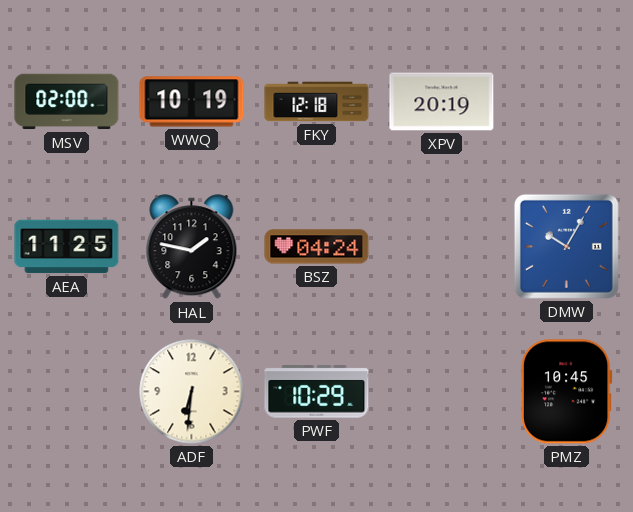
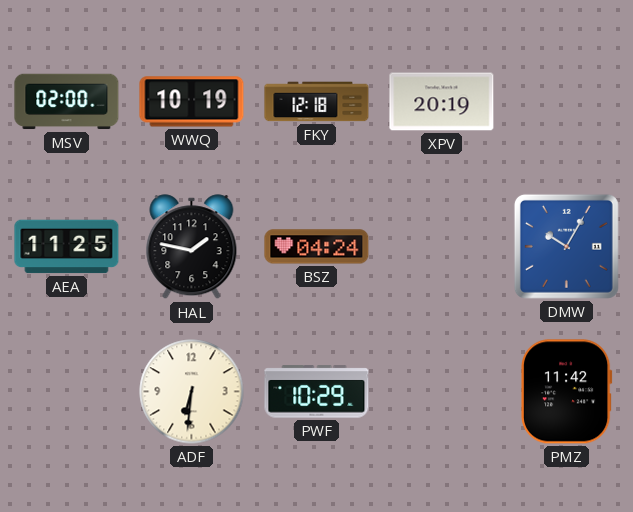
PMZ: 10:45 -> 11:42
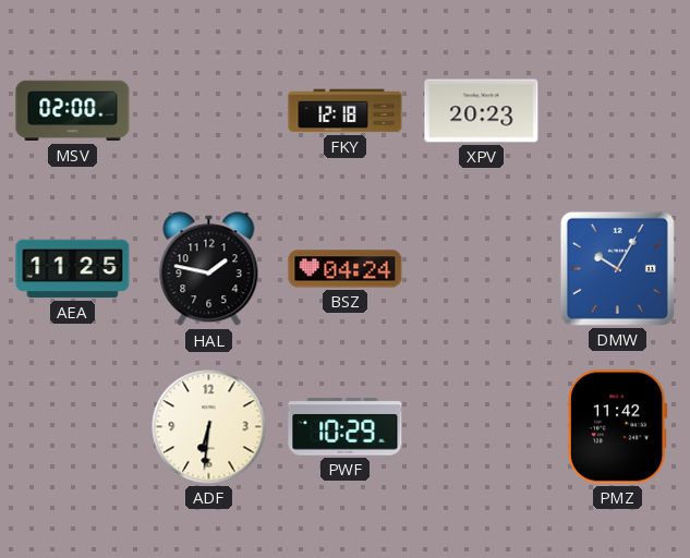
WWQ: 10:19 -> none
XPV: 20:19 -> 20:23
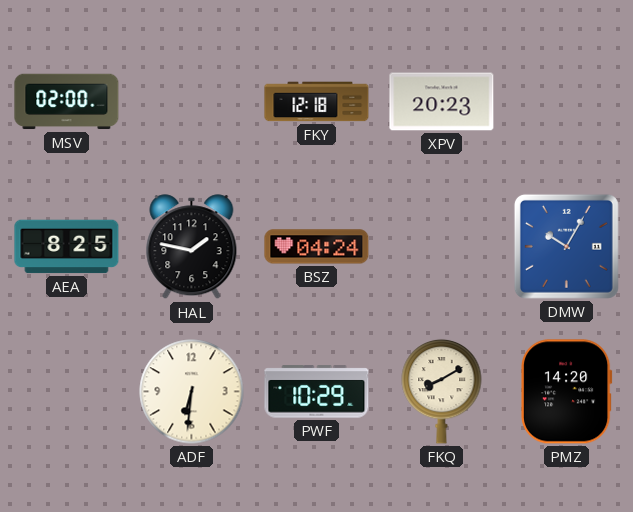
AEA: 11:25 -> 8:25
FKQ: none -> 8:10
PMZ: 11:42 -> 14:20
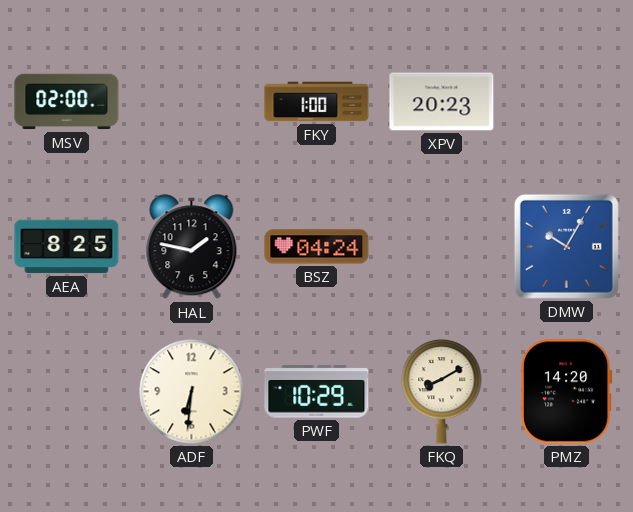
FKY: 12:18 -> 1:00
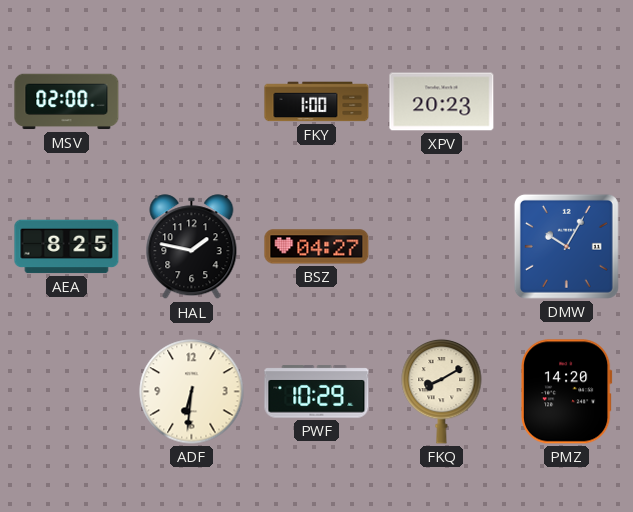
BSZ: 04:24 -> 04:27
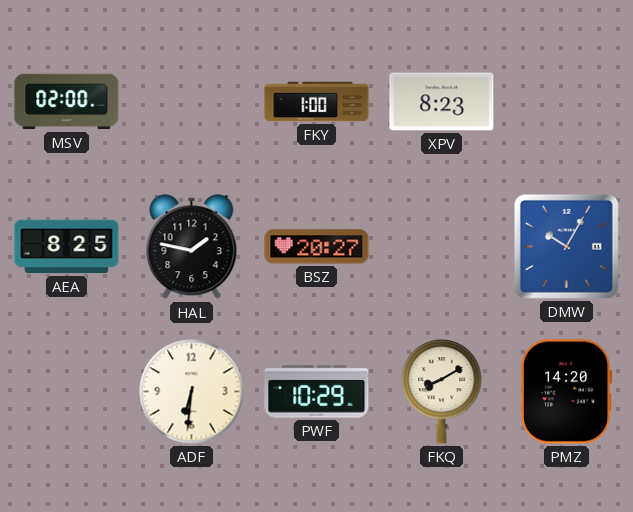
XPV: 20:23 -> 8:23
BSZ: 04:27 -> 20:27
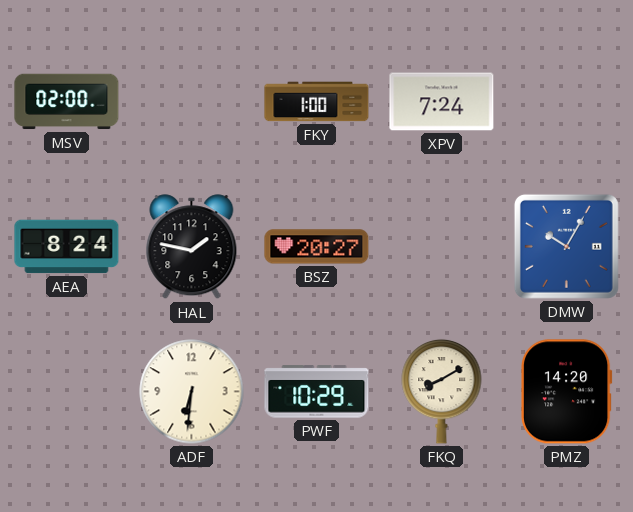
XPV: 8:23 -> 7:24
AEA: 8:25 -> 8:24
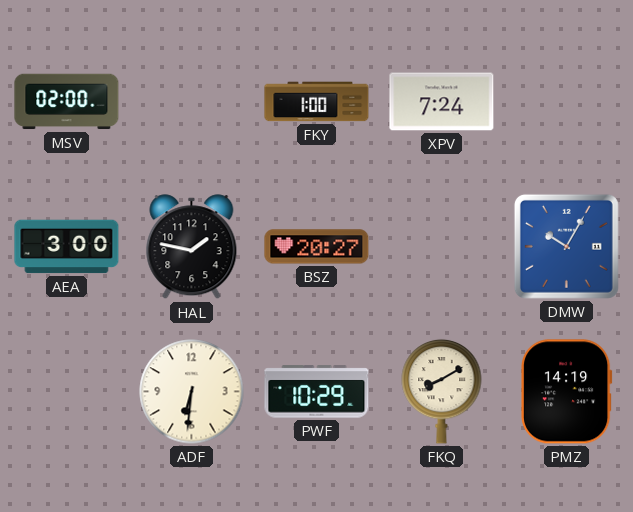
AEA: 8:24 -> 3:00
PMZ: 14:20 -> 14:19
